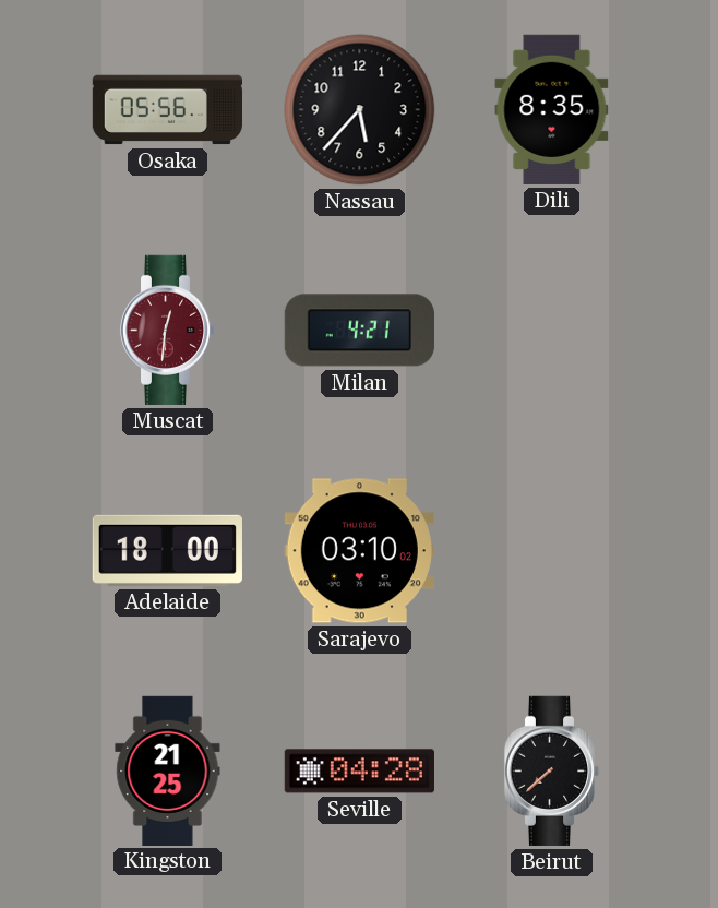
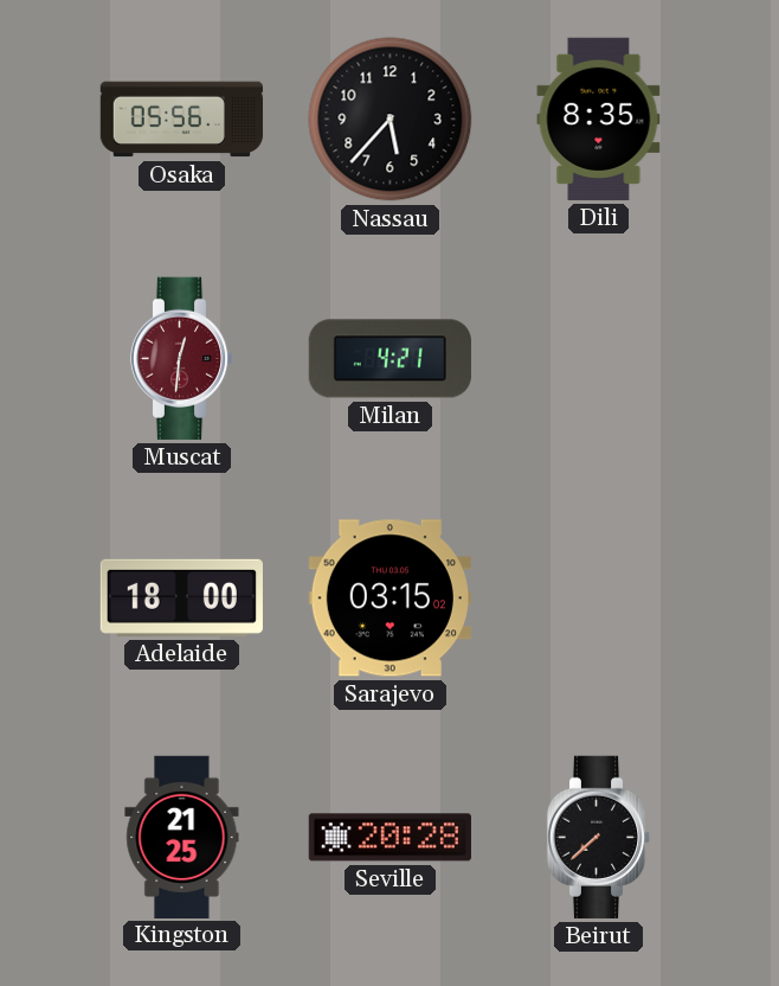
Sarajevo: 03:10 -> 03:15
Seville: 04:28 -> 20:28
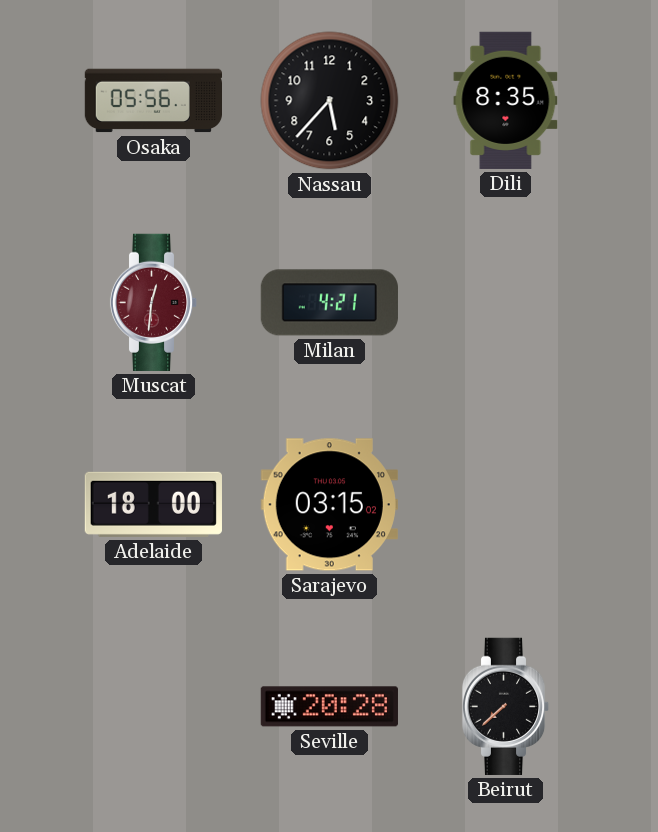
Kingston: 21:25 -> none
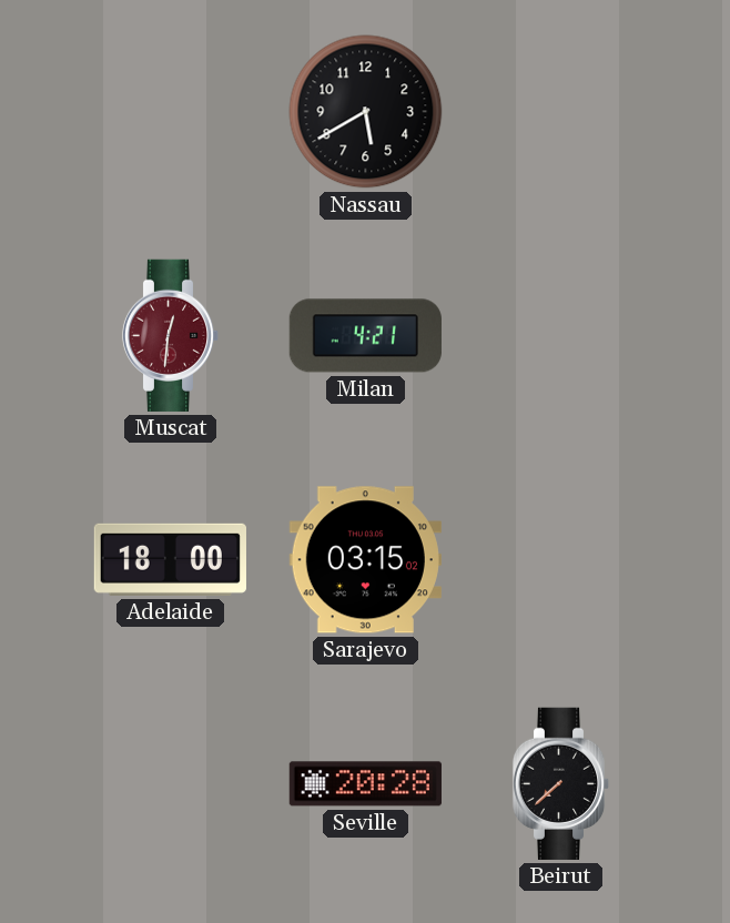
Osaka: 05:56 -> none
Nassau: 5:37 -> 5:40
Dili: 8:35 -> none
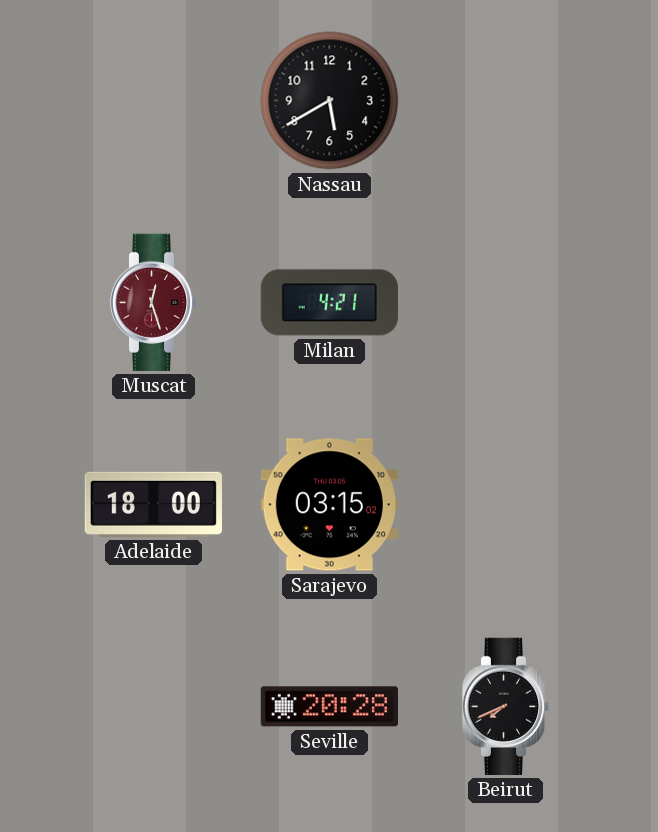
Muscat: 12:31 -> 12:27
Beirut: 7:38 -> 7:41
